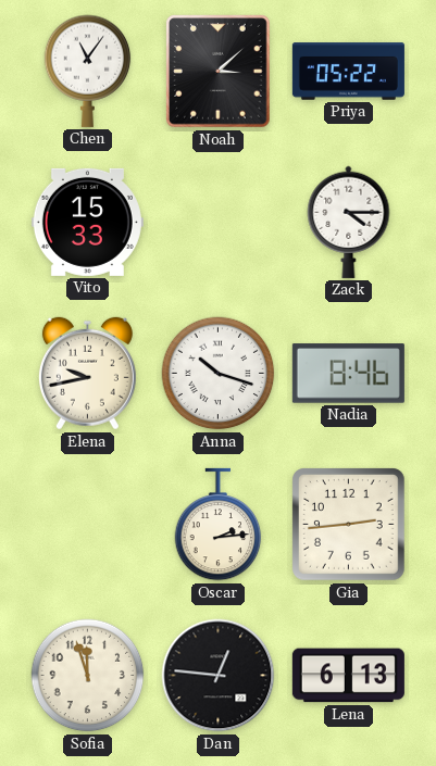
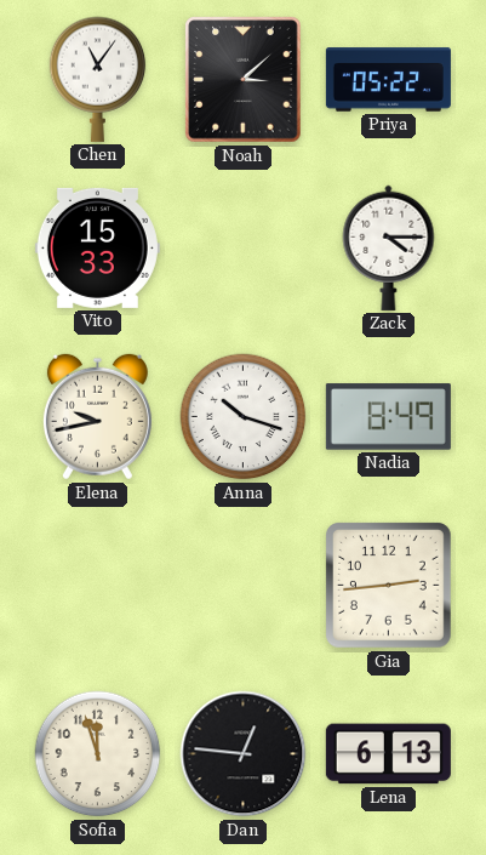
Nadia: 8:46 -> 8:49
Oscar: 2:14 -> none
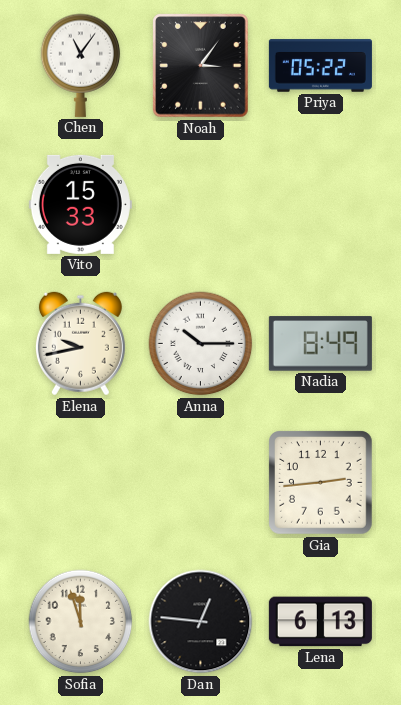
Noah: 3:08 -> 3:06
Zack: 4:15 -> none
Anna: 10:18 -> 10:15
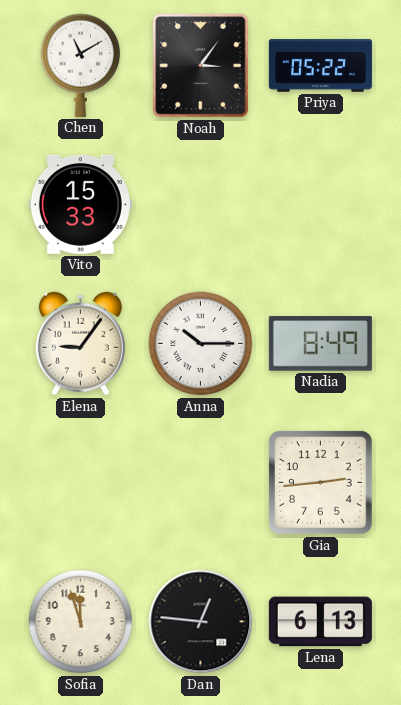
Chen: 11:06 -> 11:10
Elena: 9:43 -> 9:06
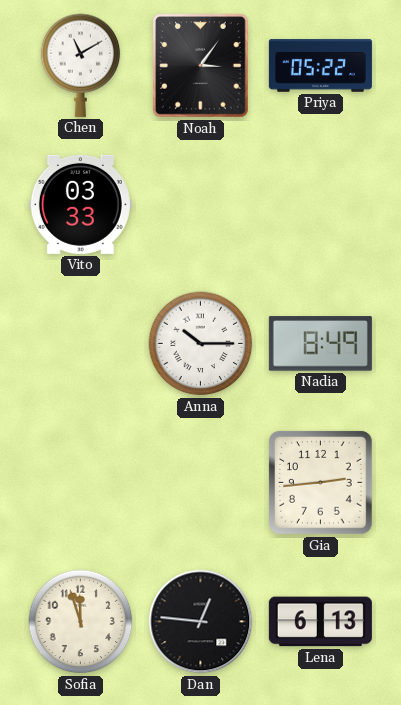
Vito: 15:33 -> 03:33
Elena: 9:06 -> none
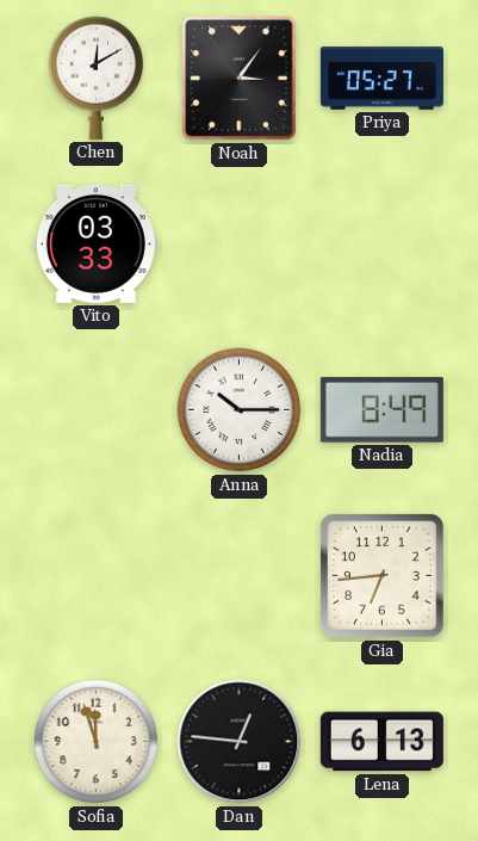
Chen: 11:10 -> 12:10
Priya: 05:22 -> 05:27
Gia: 2:44 -> 6:44
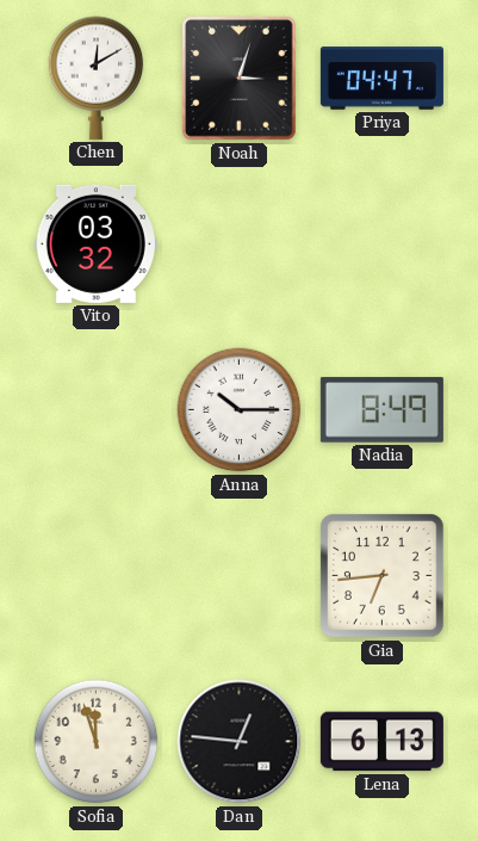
Noah: 3:06 -> 3:03
Priya: 05:27 -> 04:47
Vito: 03:33 -> 03:32
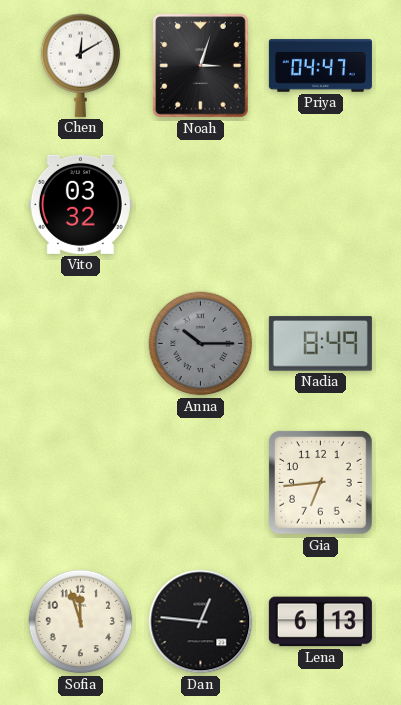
Anna dial: white -> grey
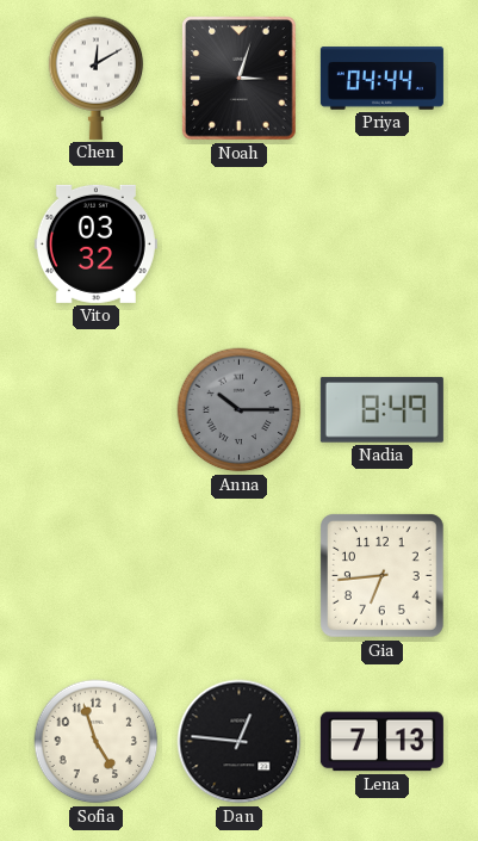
Priya: 04:47 -> 04:44
Sofia: 11:57 -> 4:57
Lena: 6:13 -> 7:13
